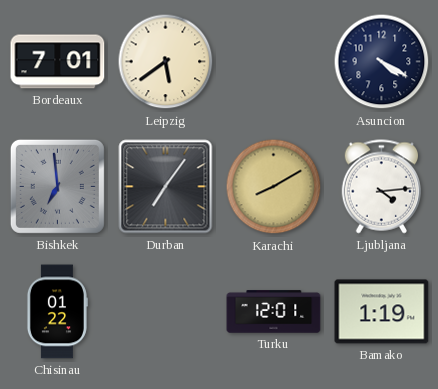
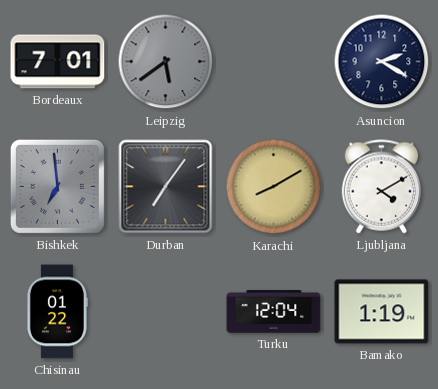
Leipzig dial: cream -> grey
Asuncion: 4:20 -> 2:20
Ljubljana: 4:14 -> 4:10
Turku: 12:01 -> 12:04
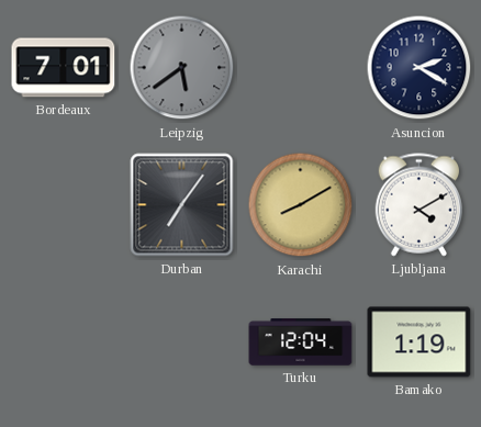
Bishkek: 6:59 -> none
Chisinau: 01:22 -> none
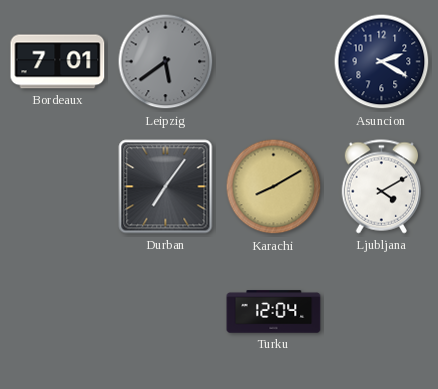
Bamako: 1:19 -> none
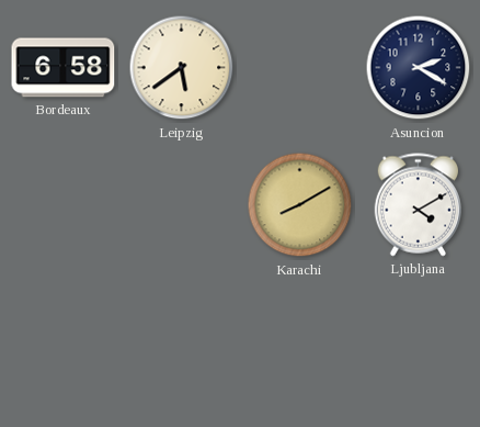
Bordeaux: 7:01 -> 6:58
Leipzig dial: grey -> cream
Durban: 7:06 -> none
Turku: 12:04 -> none
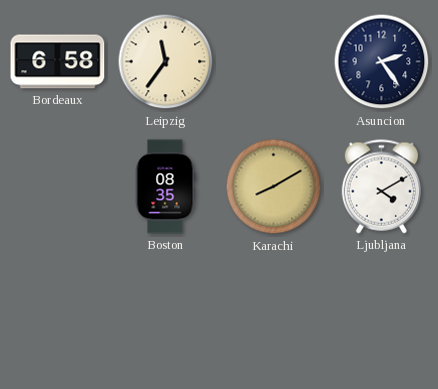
Leipzig: 5:39 -> 11:36
Asuncion: 2:20 -> 2:24
Boston: none -> 08:35
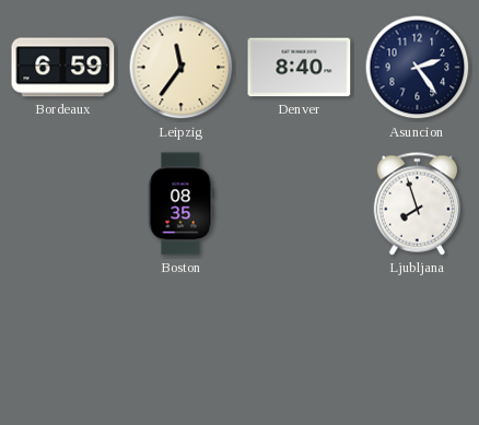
Bordeaux: 6:58 -> 6:59
Denver: none -> 8:40
Karachi: 8:10 -> none
Ljubljana: 4:10 -> 7:57
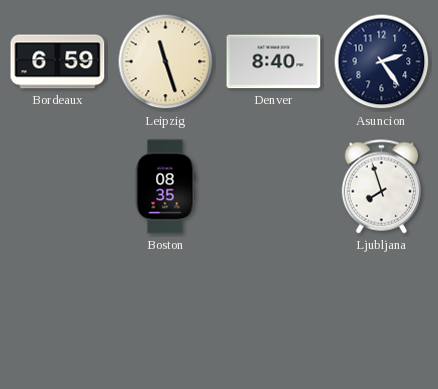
Leipzig: 11:36 -> 11:27
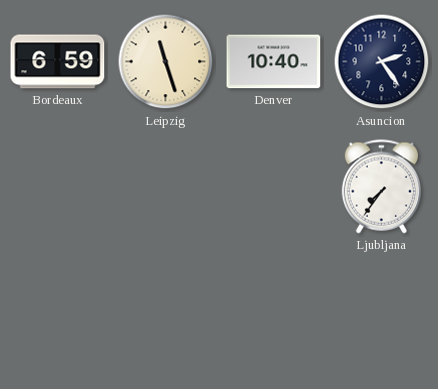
Denver: 8:40 -> 10:40
Boston: 08:35 -> none
Ljubljana: 7:57 -> 7:36
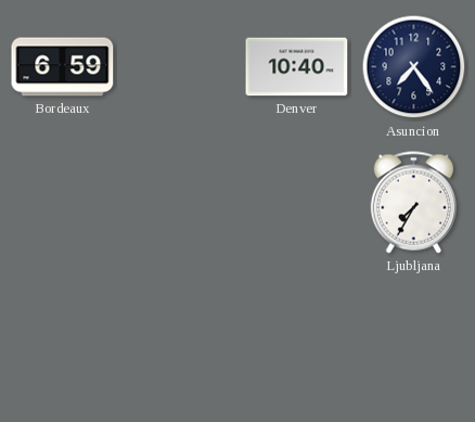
Leipzig: 11:27 -> none
Asuncion: 2:24 -> 7:24
Ljubljana: 7:36 -> 7:35
